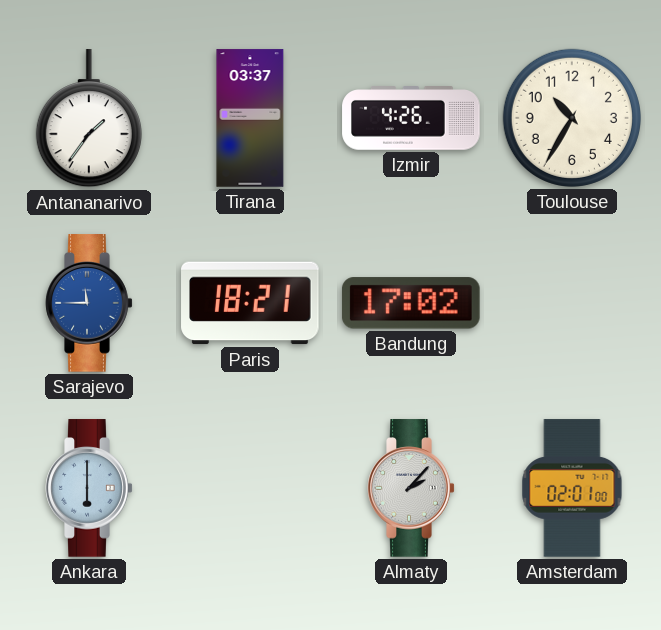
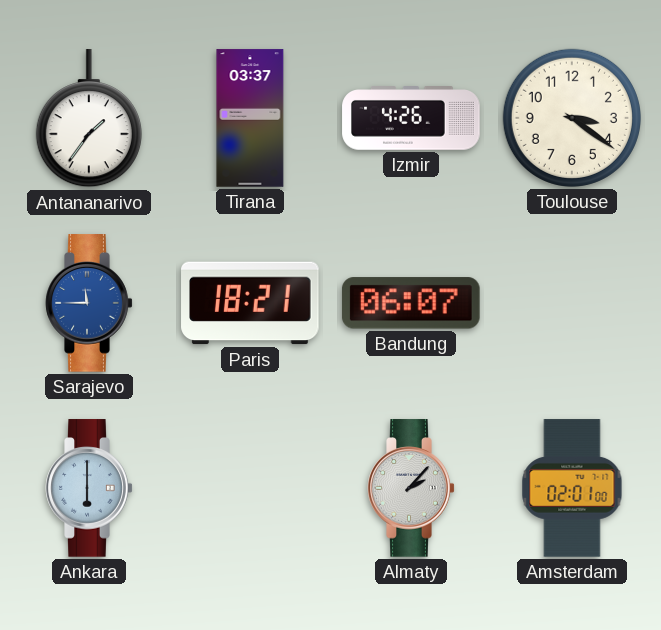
Toulouse: 10:35 -> 3:21
Bandung: 17:02 -> 06:07
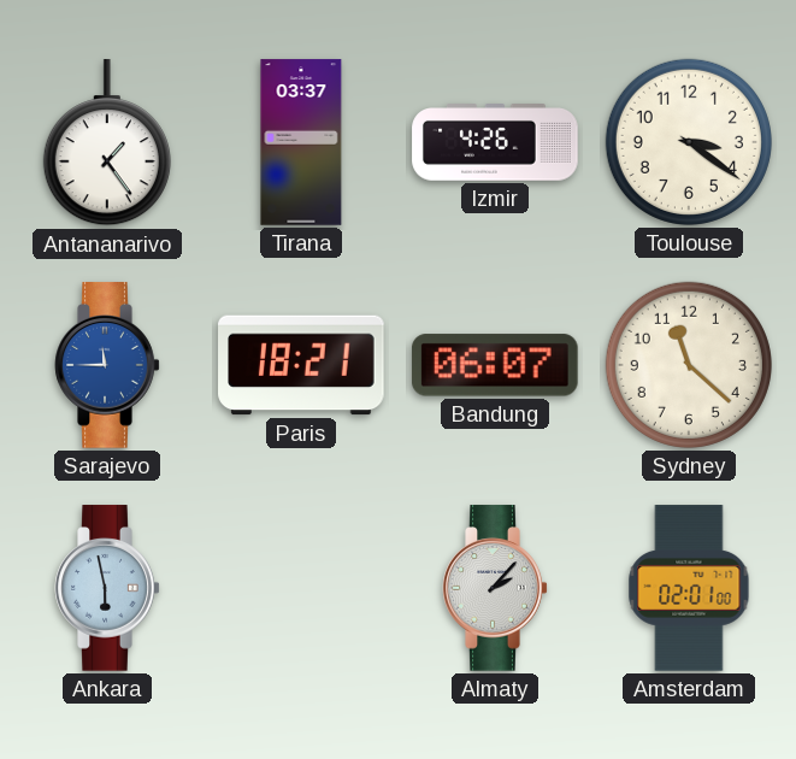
Antananarivo: 1:36 -> 1:24
Sydney: none -> 11:22
Ankara: 6:00 -> 5:58
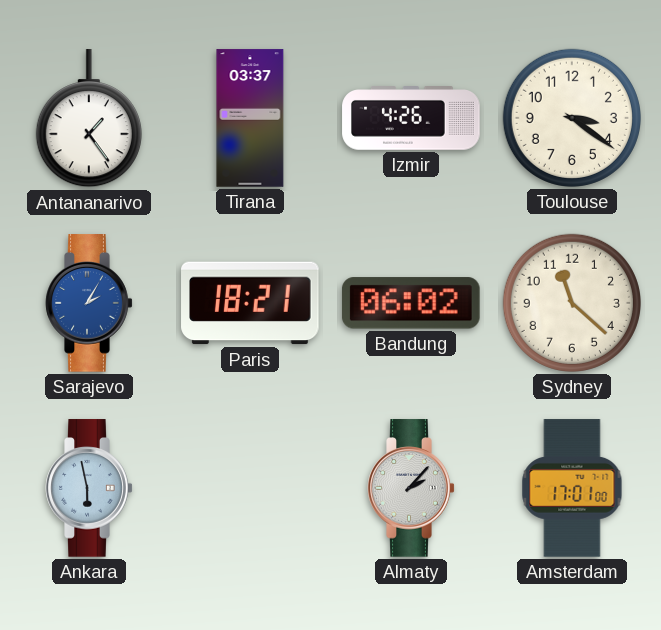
Sarajevo: 11:45 -> 2:05
Bandung: 06:07 -> 06:02
Amsterdam: 02:01 -> 17:01
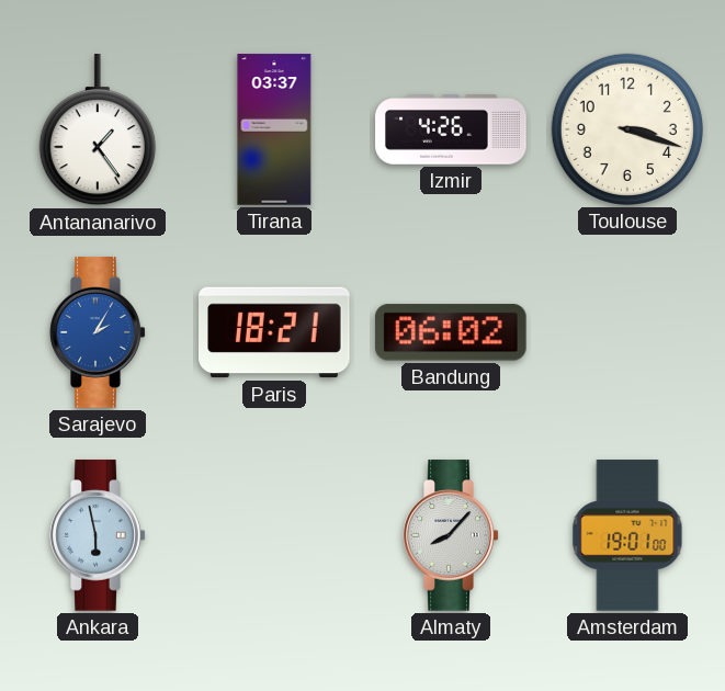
Toulouse: 3:21 -> 3:18
Sydney: 11:22 -> none
Almaty: 2:07 -> 8:07
Amsterdam: 17:01 -> 19:01
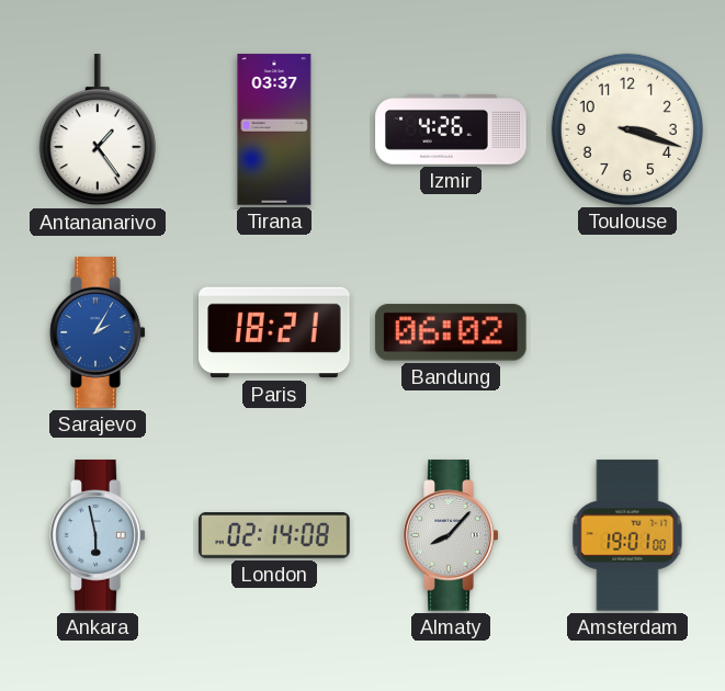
London: none -> 02:14
